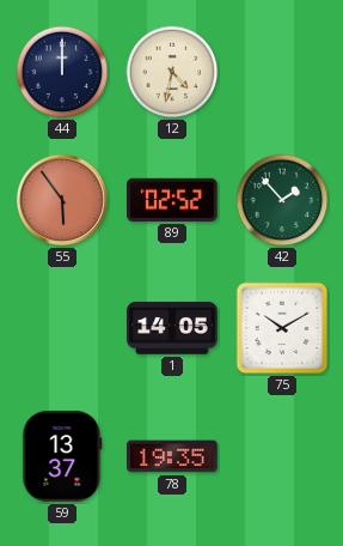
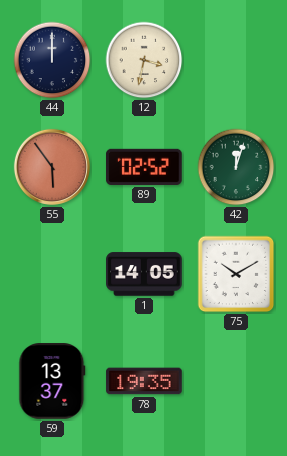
12: 4:32 -> 3:32
42: 1:53 -> 12:03
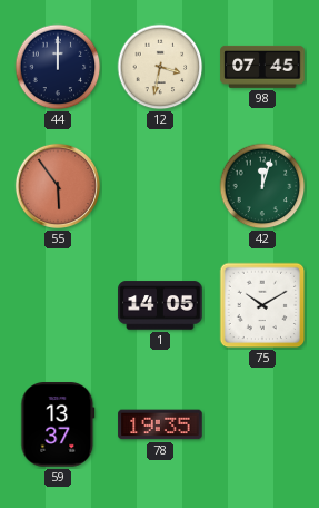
98: none -> 07:45
89: 02:52 -> none
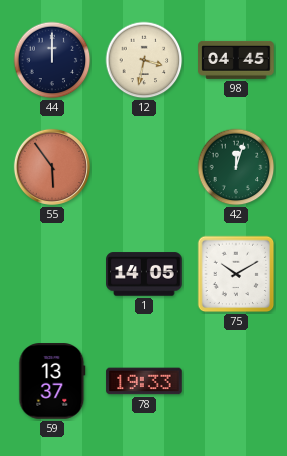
98: 07:45 -> 04:45
78: 19:35 -> 19:33
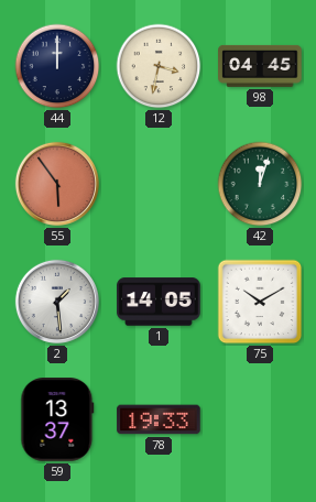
2: none -> 1:29
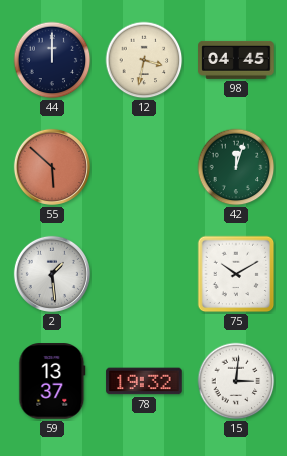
55: 5:54 -> 5:52
1: 14:05 -> none
78: 19:33 -> 19:32
15: none -> 3:01
